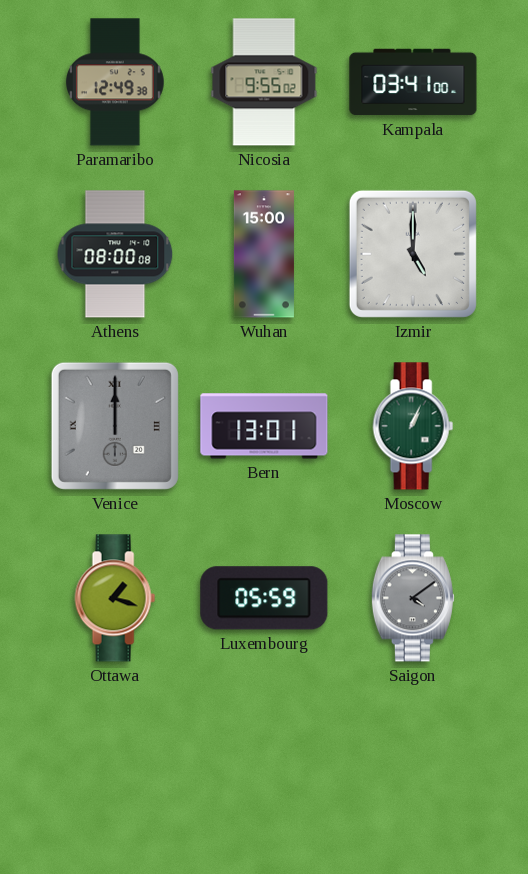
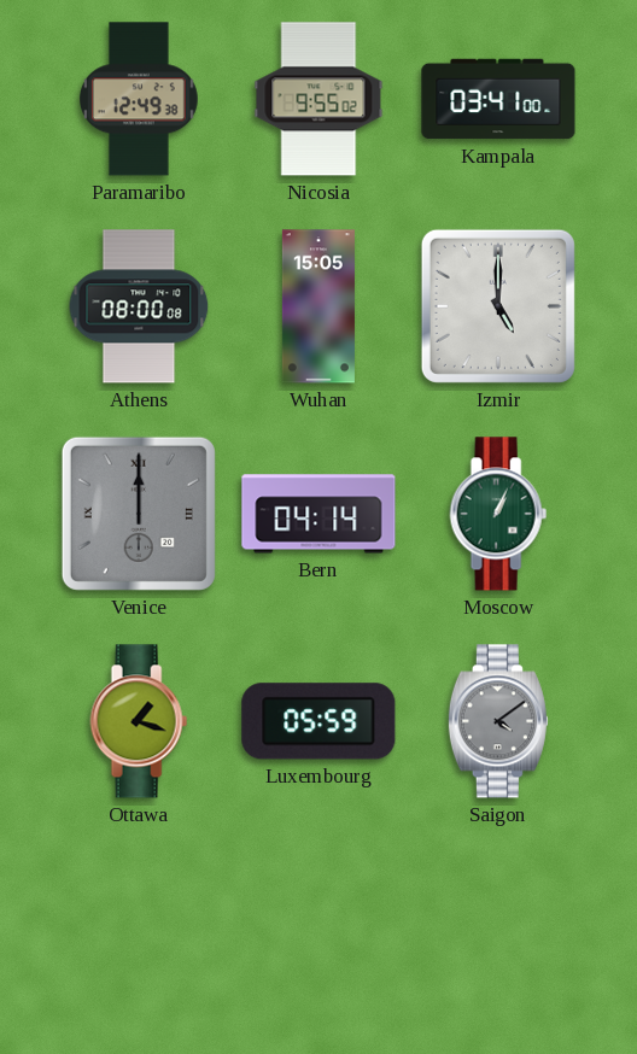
Wuhan: 15:00 -> 15:05
Bern: 13:01 -> 04:14
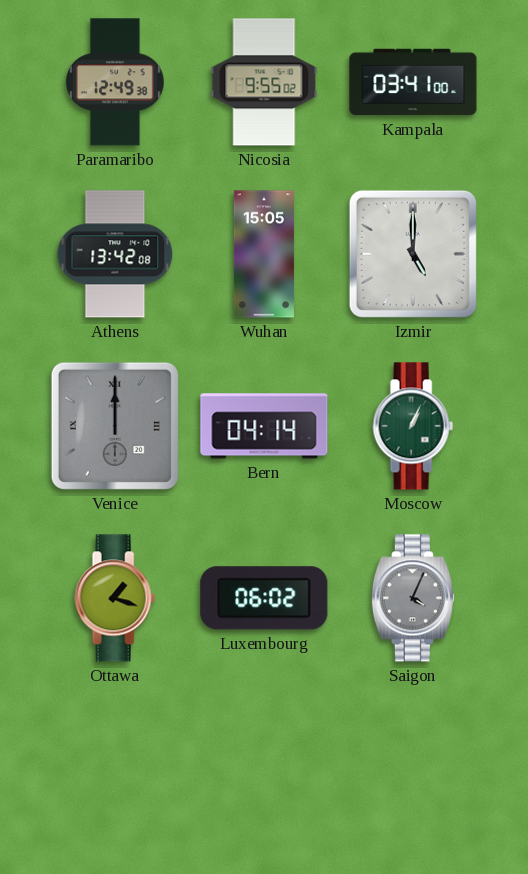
Athens: 08:00 -> 13:42
Luxembourg: 05:59 -> 06:02
Saigon: 4:09 -> 4:04
